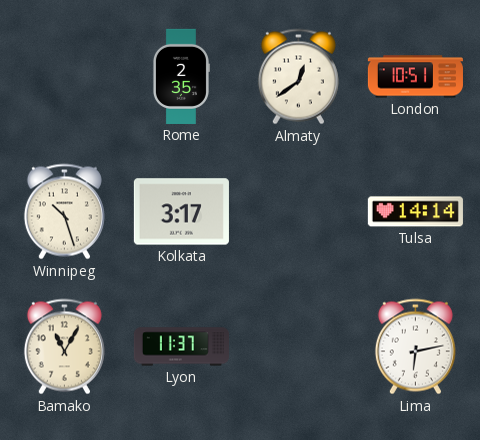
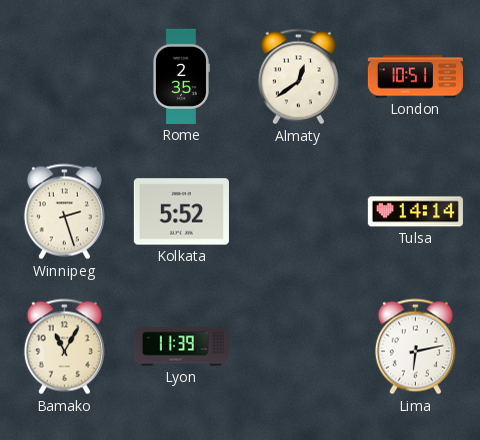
Winnipeg: 10:27 -> 2:27
Kolkata: 3:17 -> 5:52
Lyon: 11:37 -> 11:39
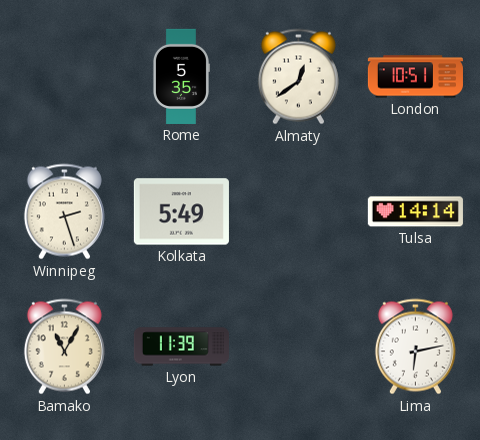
Rome: 2:35 -> 5:35
Kolkata: 5:52 -> 5:49
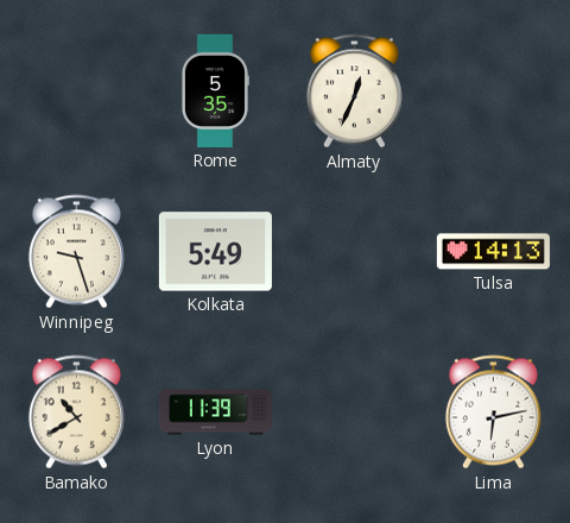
Almaty: 12:39 -> 12:34
London: 10:51 -> none
Winnipeg: 2:27 -> 9:27
Tulsa: 14:14 -> 14:13
Bamako: 11:05 -> 10:40
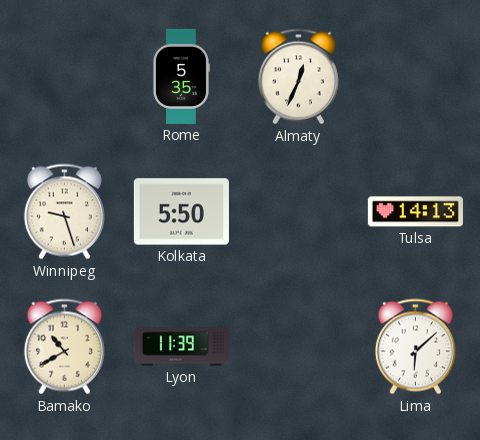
Kolkata: 5:49 -> 5:50
Lima: 6:13 -> 6:08
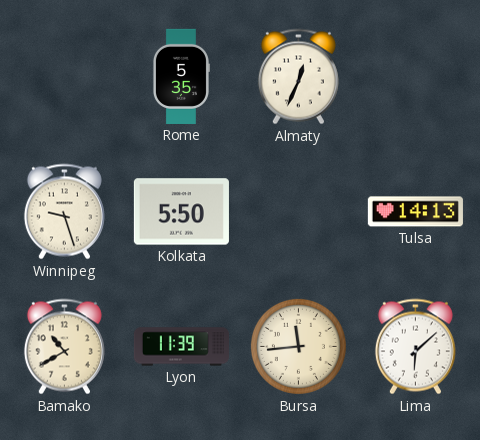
Bursa: none -> 11:44
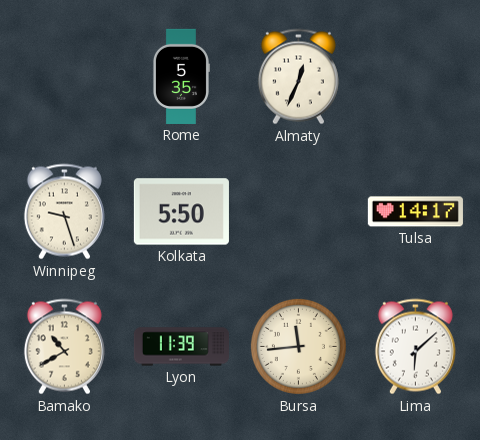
Tulsa: 14:13 -> 14:17
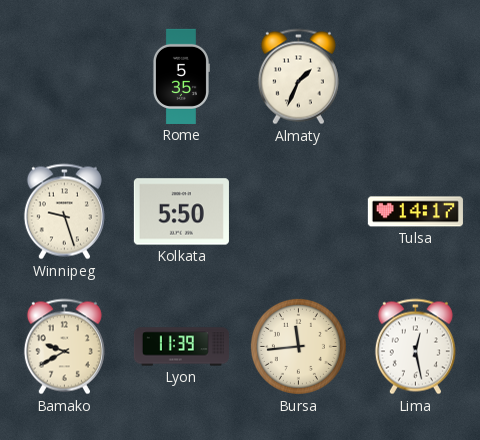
Almaty: 12:34 -> 1:34
Bamako: 10:40 -> 9:40
Lima: 6:08 -> 12:28
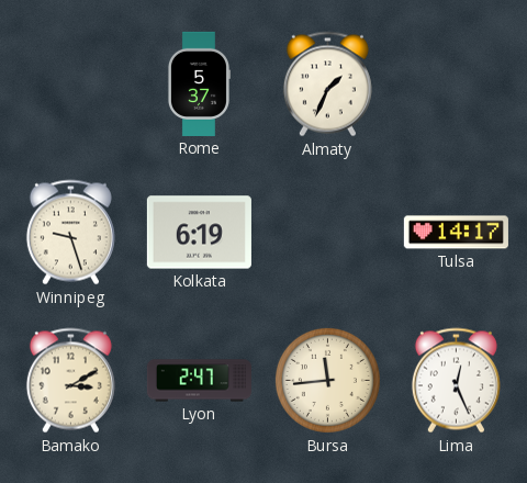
Rome: 5:35 -> 5:37
Kolkata: 5:50 -> 6:19
Bamako: 9:40 -> 3:10
Lyon: 11:39 -> 2:47
Lima: 12:28 -> 12:26
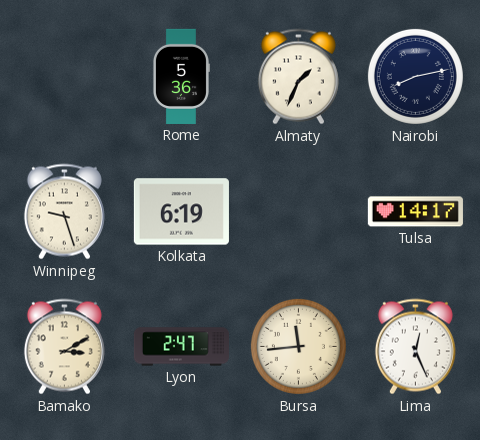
Rome: 5:37 -> 5:36
Nairobi: none -> 8:13
